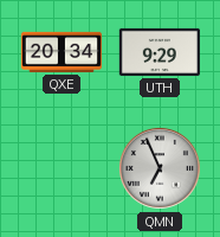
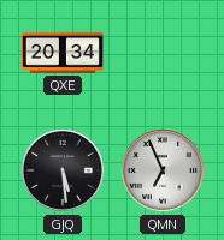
UTH: 9:29 -> none
GJQ: none -> 5:29
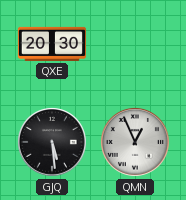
QXE: 20:34 -> 20:30
QMN: 6:56 -> 12:56
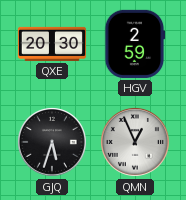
HGV: none -> 2:59
GJQ: 5:29 -> 5:33
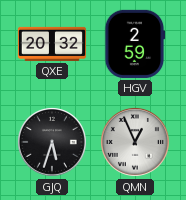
QXE: 20:30 -> 20:32
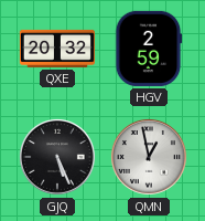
GJQ: 5:33 -> 5:26
QMN: 12:56 -> 12:58
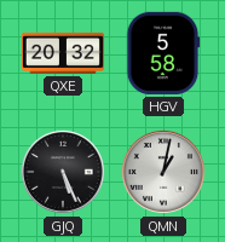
HGV: 2:59 -> 5:58
QMN: 12:58 -> 1:02
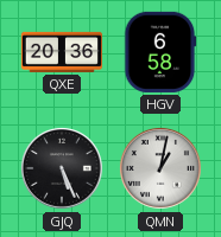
QXE: 20:32 -> 20:36
HGV: 5:58 -> 6:58
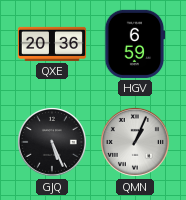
HGV: 6:58 -> 6:59
QMN: 1:02 -> 1:04
